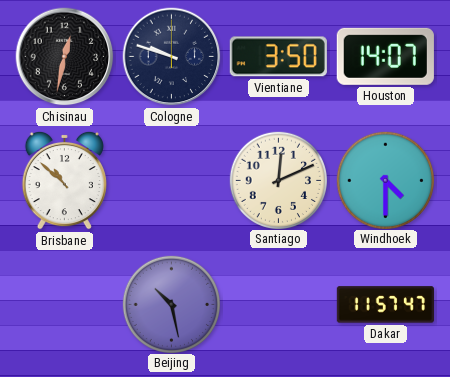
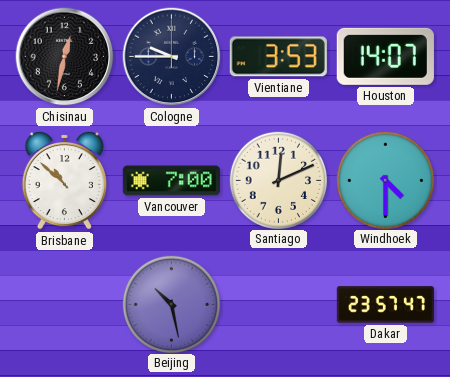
Cologne: 9:48 -> 9:45
Vientiane: 3:50 -> 3:53
Vancouver: none -> 7:00
Dakar: 11:57 -> 23:57
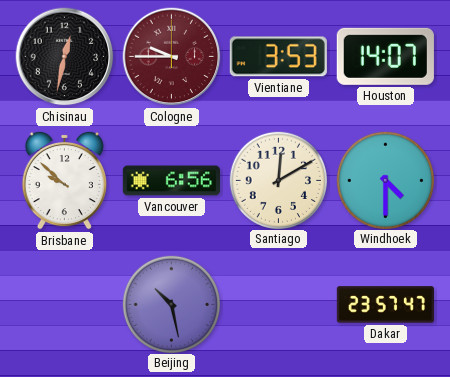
Cologne dial: navy -> burgundy
Brisbane: 10:52 -> 9:52
Vancouver: 7:00 -> 6:56
Santiago: 12:11 -> 12:10
